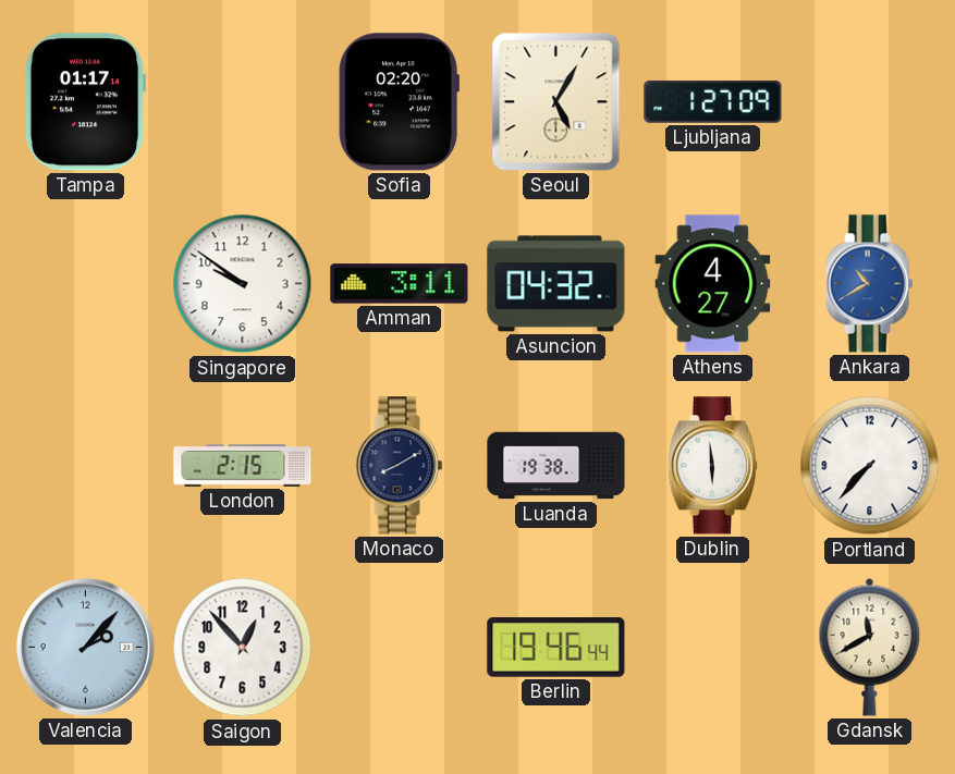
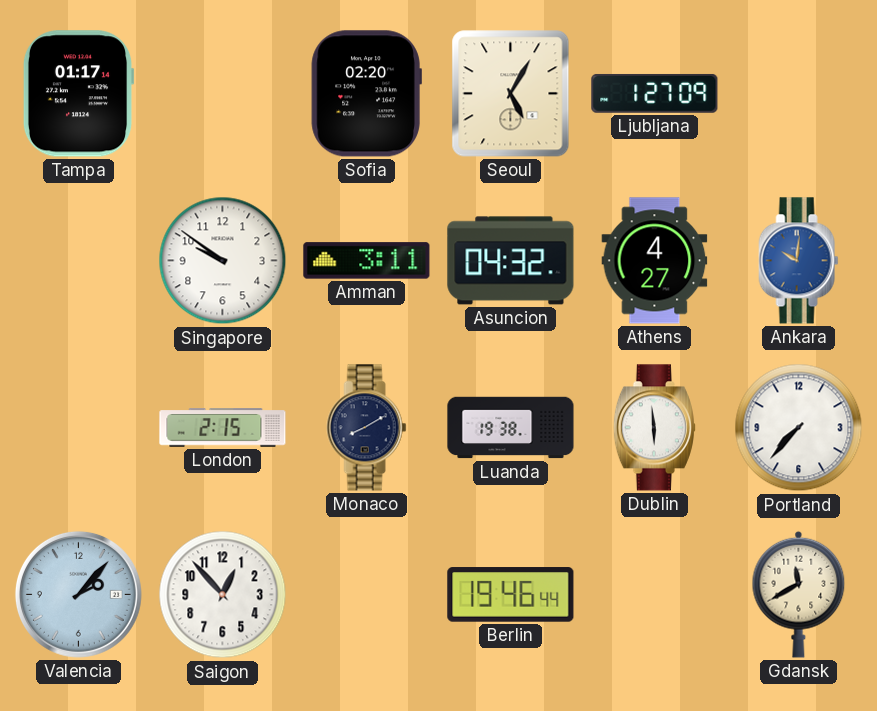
Ankara: 10:40 -> 10:01
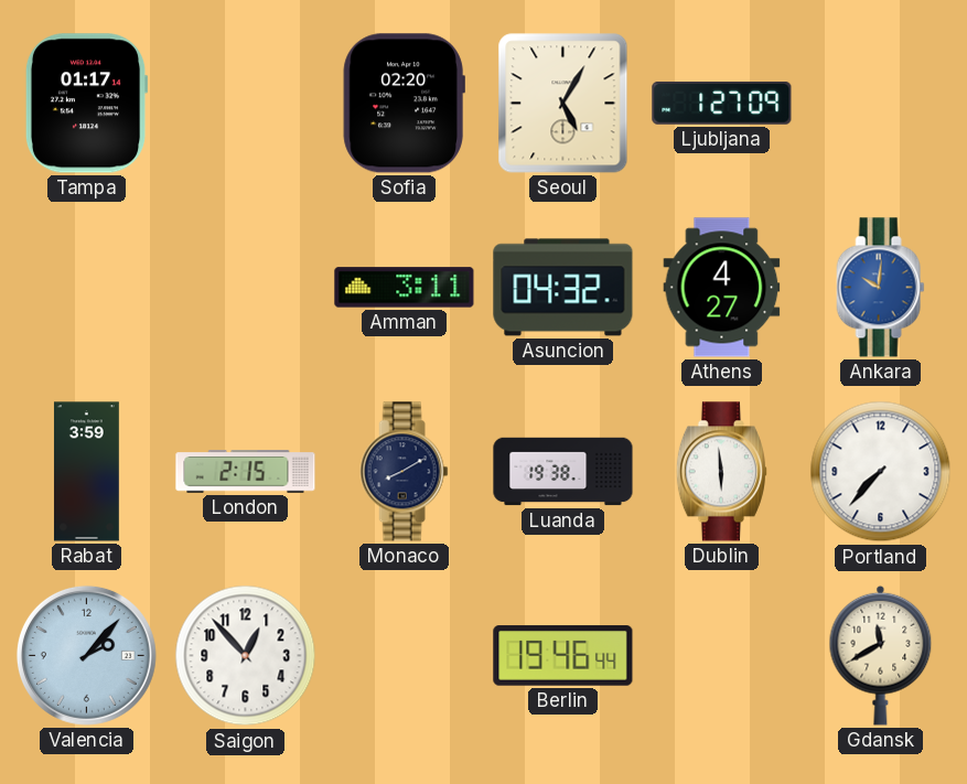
Singapore: 9:51 -> none
Rabat: none -> 3:59
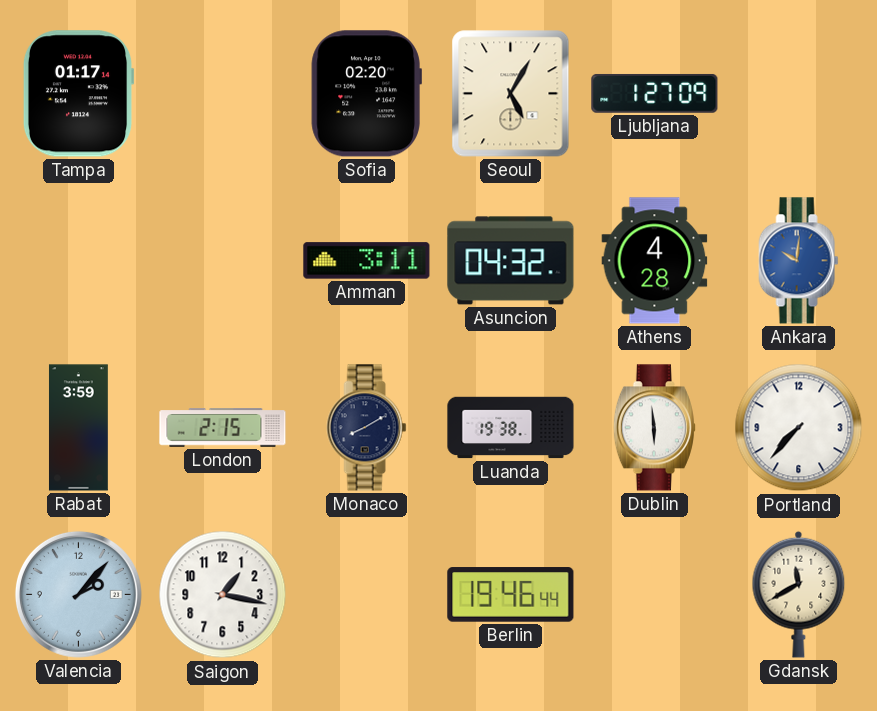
Athens: 4:27 -> 4:28
Saigon: 12:53 -> 1:17
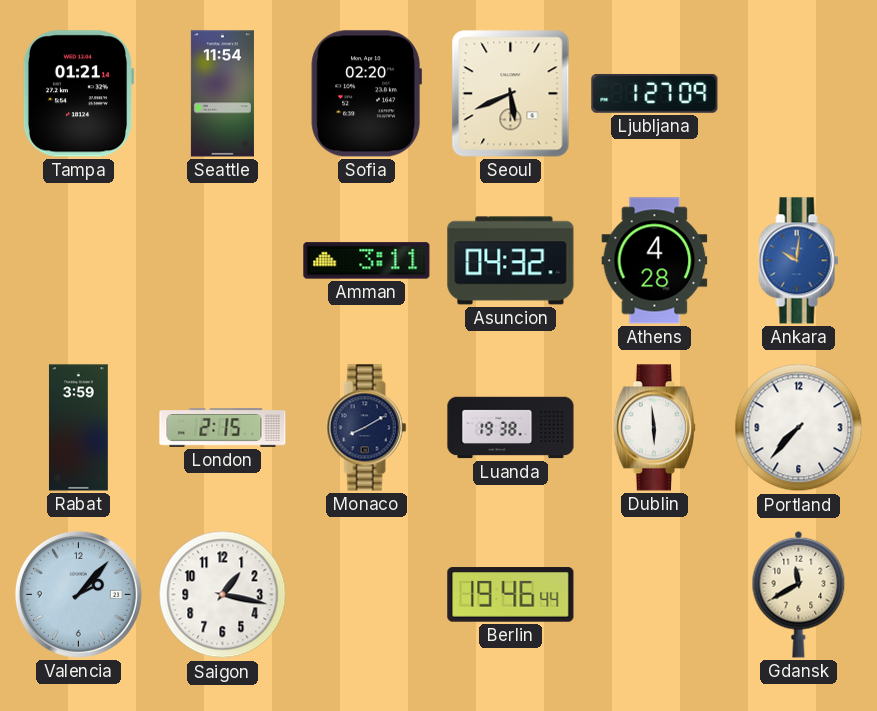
Tampa: 01:17 -> 01:21
Seattle: none -> 11:54
Seoul: 5:05 -> 5:41
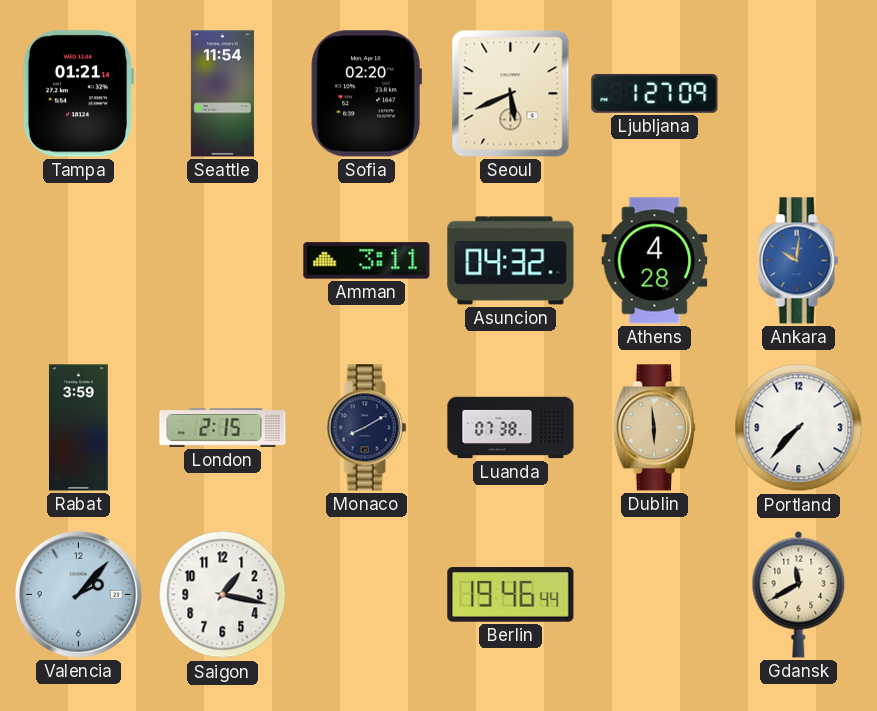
Luanda: 19:38 -> 07:38
Dublin dial: white -> champagne
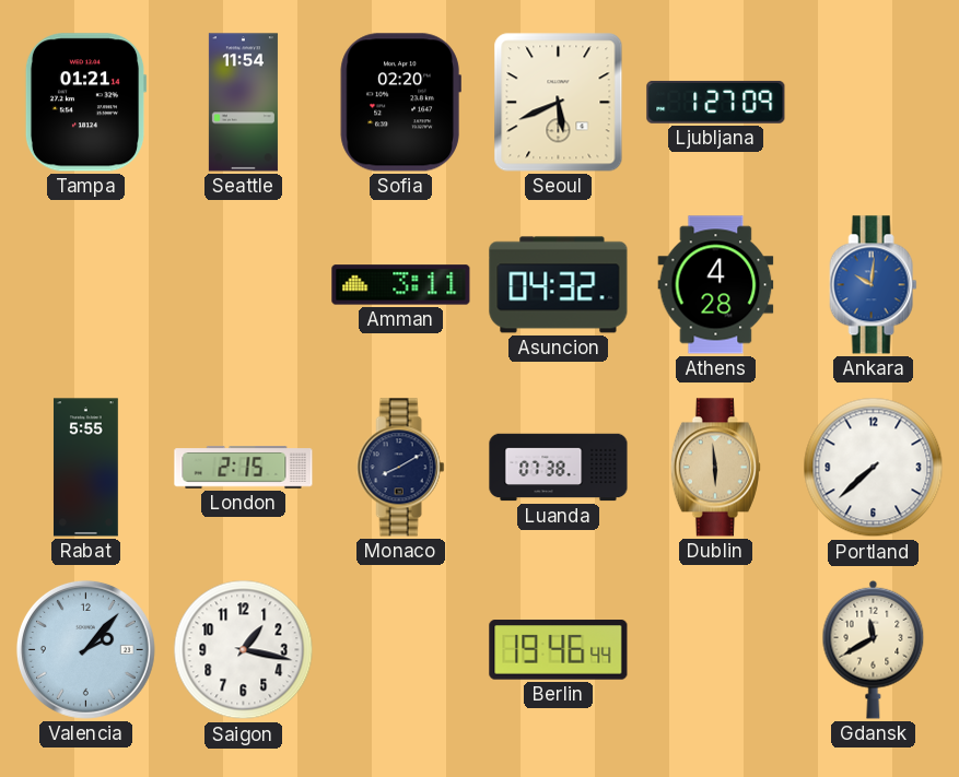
Rabat: 3:59 -> 5:55
Portland: 7:37 -> 7:38
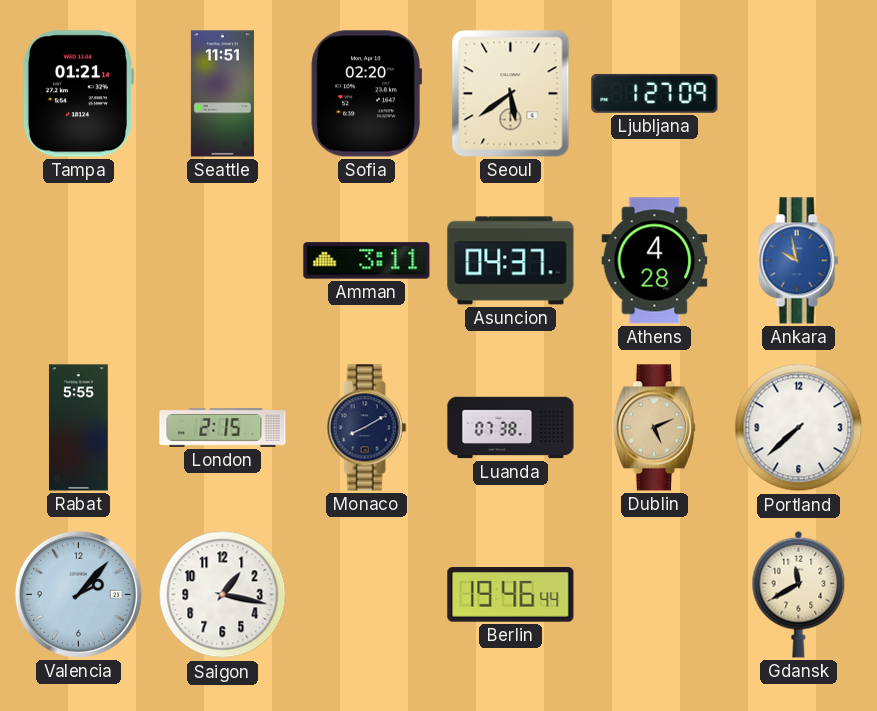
Seattle: 11:54 -> 11:51
Seoul: 5:41 -> 5:39
Asuncion: 04:32 -> 04:37
Ankara: 10:01 -> 9:58
Dublin: 5:59 -> 5:11
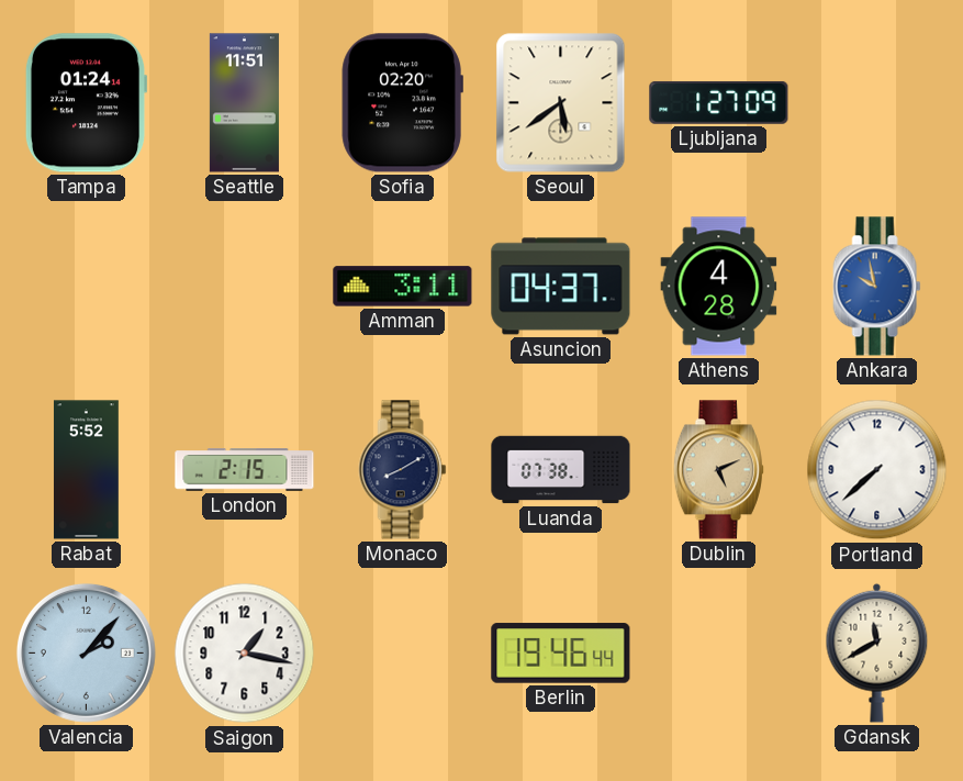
Tampa: 01:21 -> 01:24
Rabat: 5:55 -> 5:52
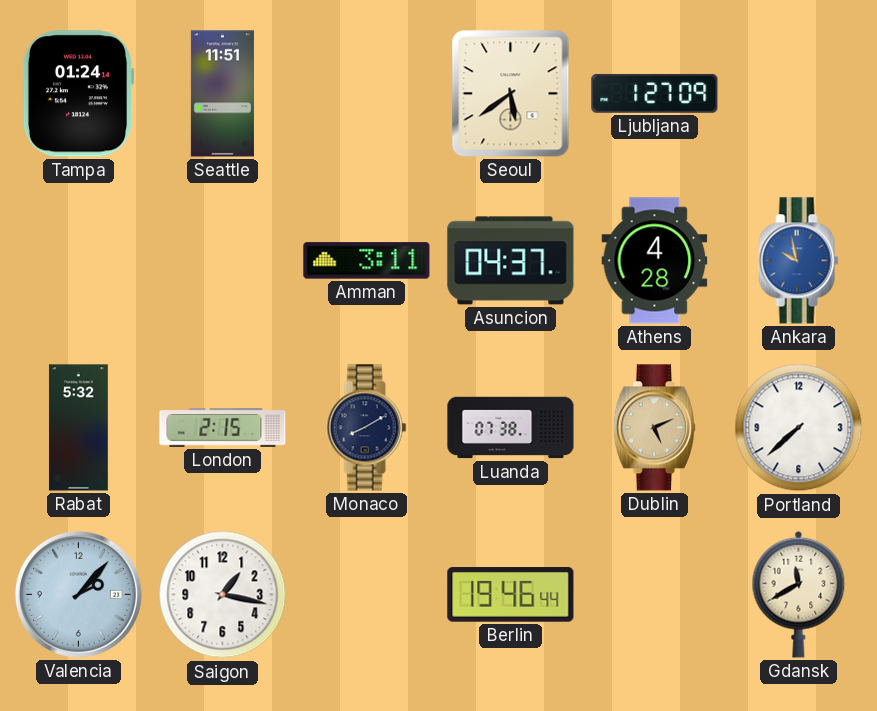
Sofia: 02:20 -> none
Rabat: 5:52 -> 5:32
